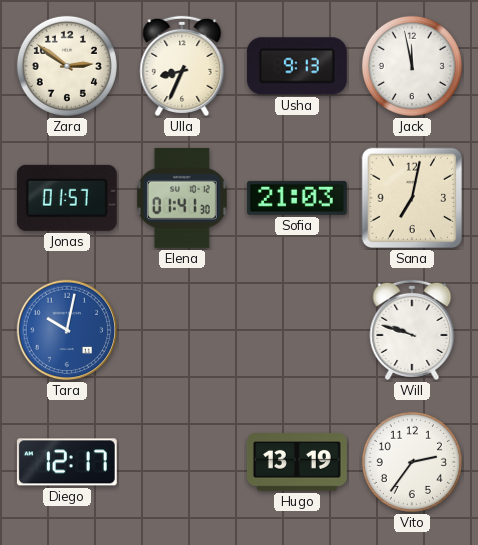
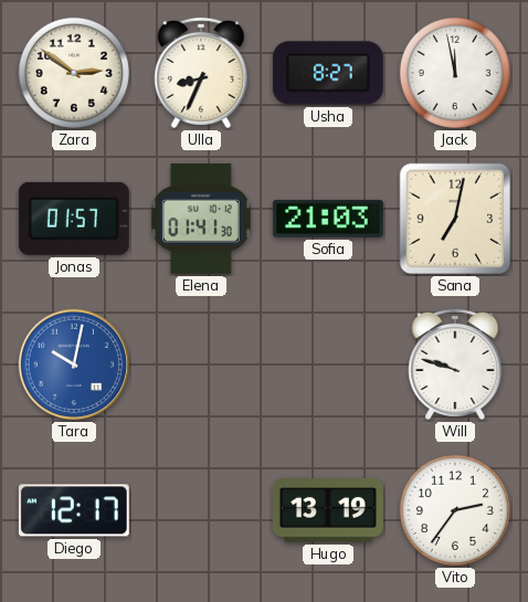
Usha: 9:13 -> 8:27
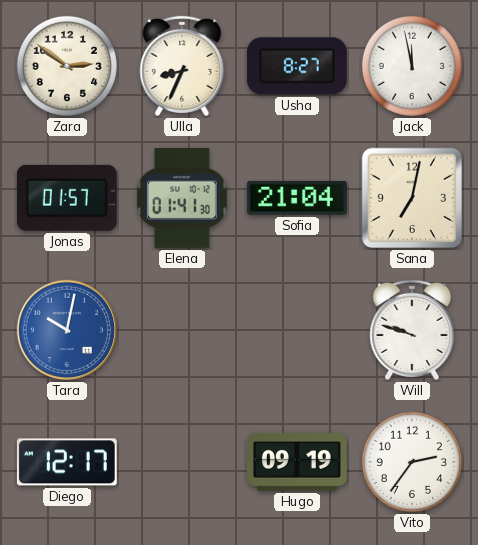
Sofia: 21:03 -> 21:04
Hugo: 13:19 -> 09:19
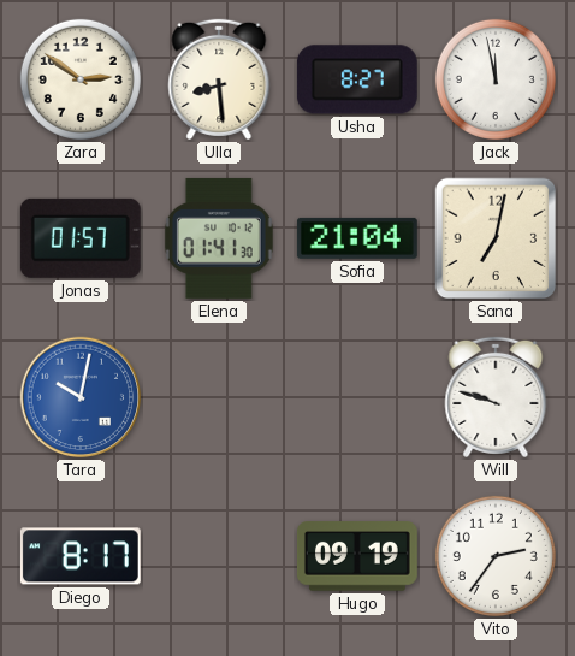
Ulla: 8:34 -> 8:29
Diego: 12:17 -> 8:17
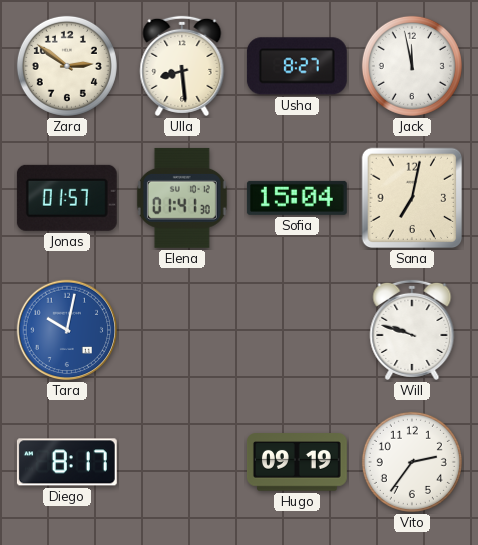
Sofia: 21:04 -> 15:04
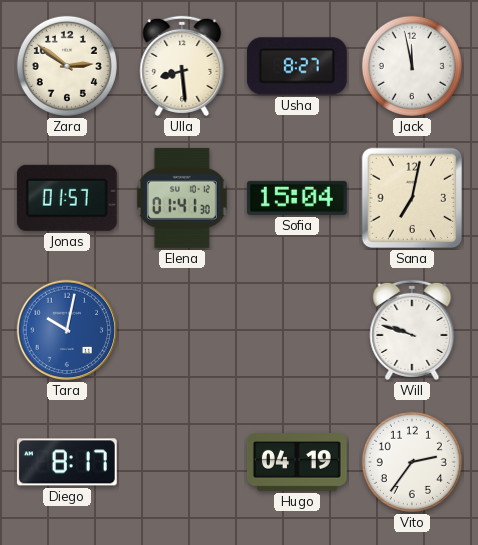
Hugo: 09:19 -> 04:19
